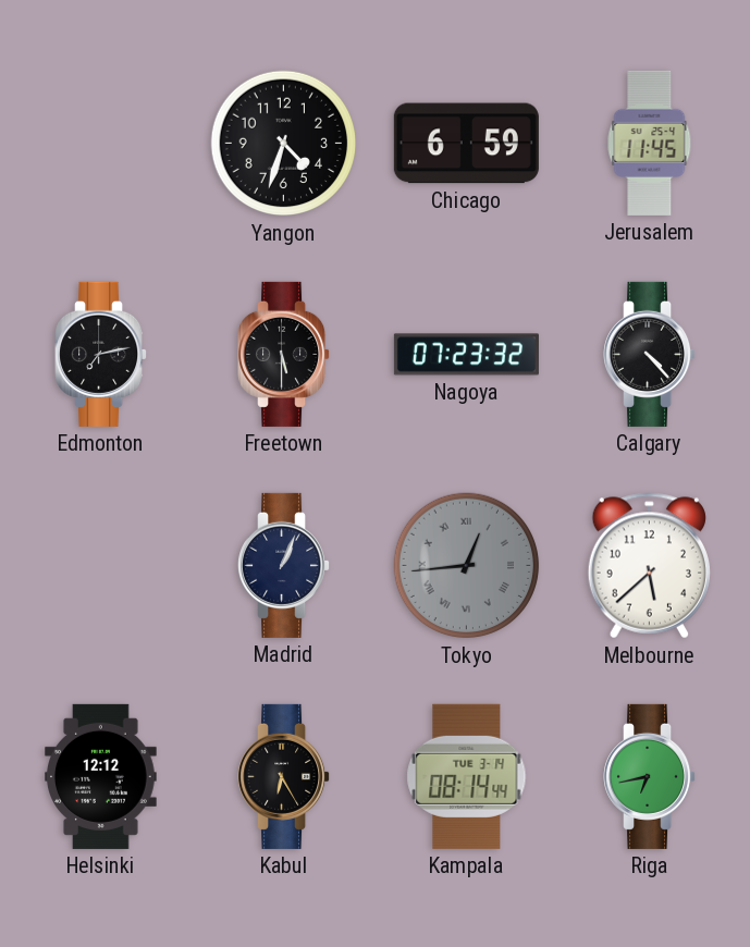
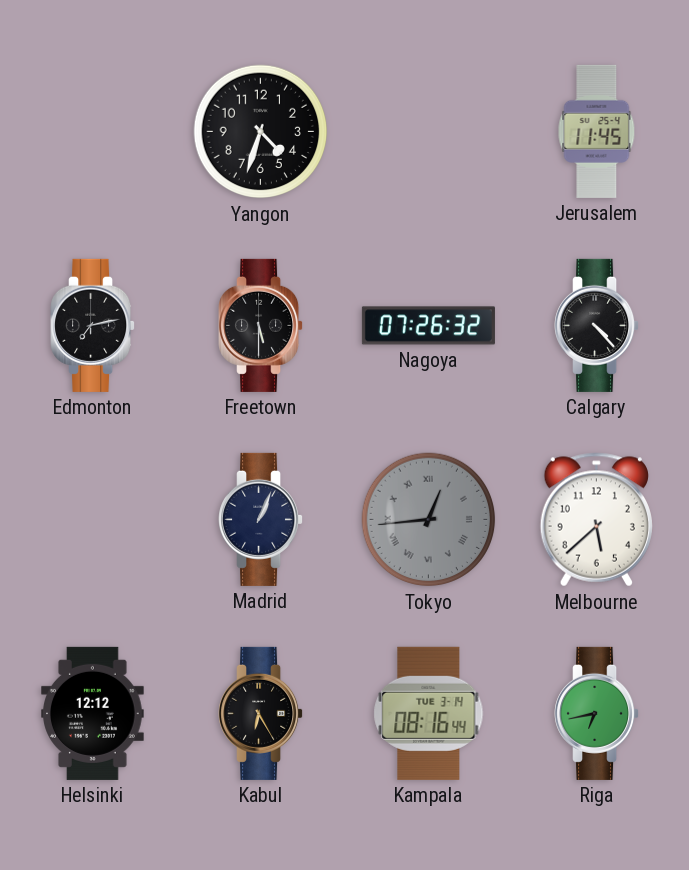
Chicago: 6:59 -> none
Nagoya: 07:23 -> 07:26
Kampala: 08:14 -> 08:16
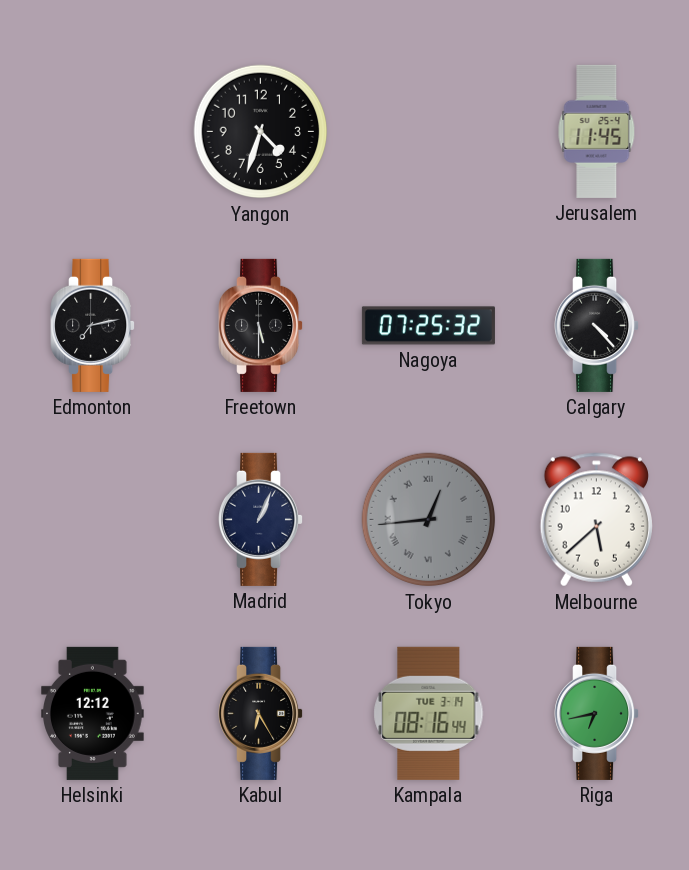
Nagoya: 07:26 -> 07:25
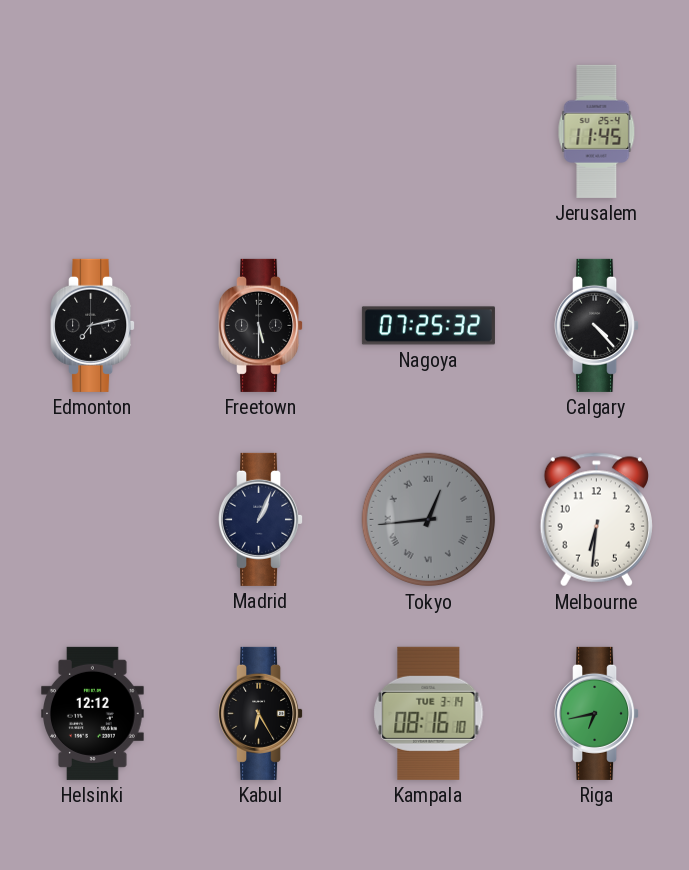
Yangon: 4:33 -> none
Melbourne: 5:38 -> 6:31
Kampala: 08:16:44 -> 08:16:10
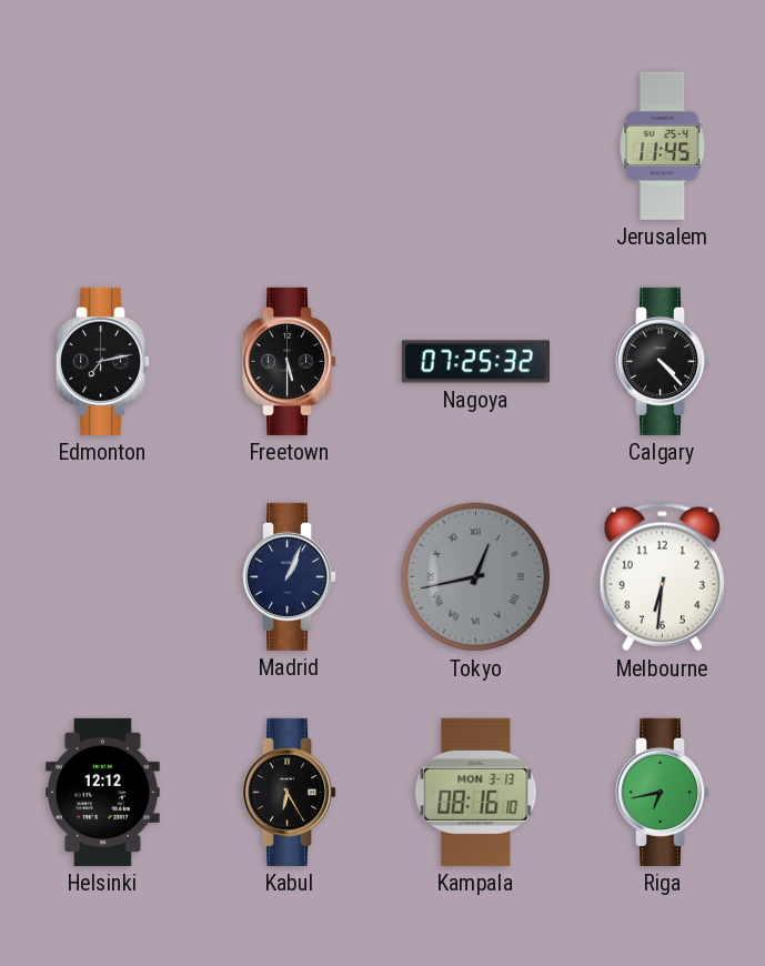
Tokyo: 12:44 -> 12:43
Kampala date: TUE 3-14 -> MON 3-13
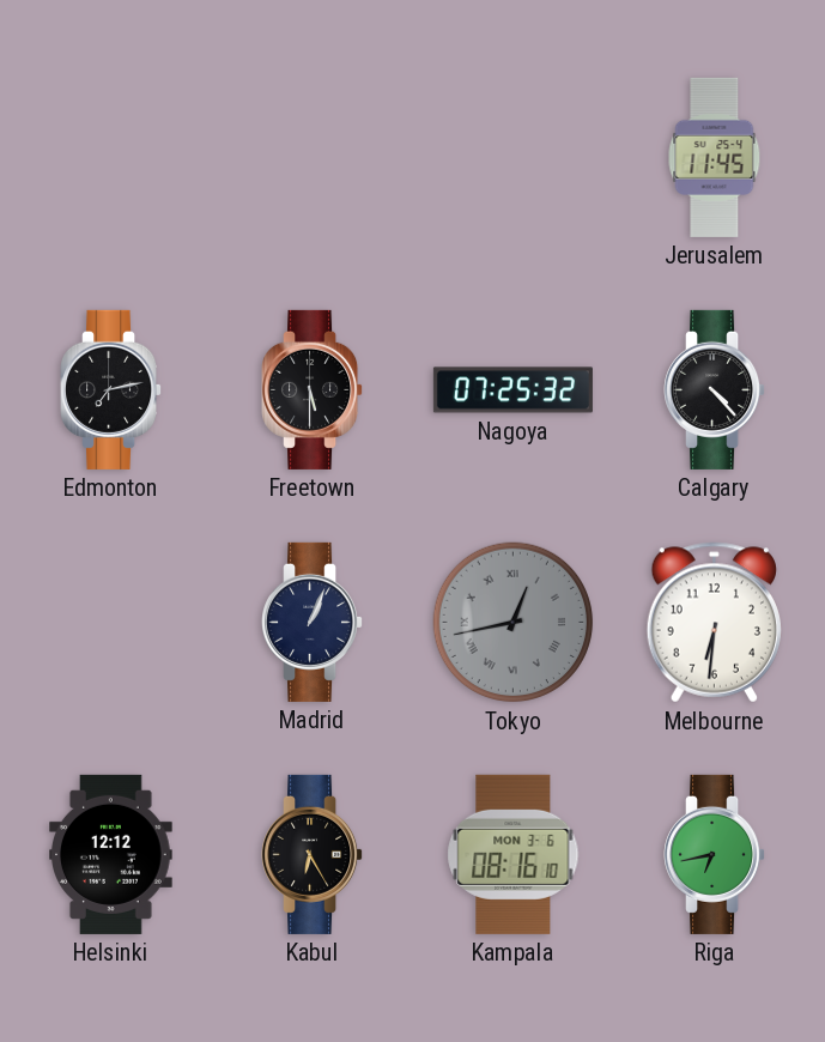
Kampala date: MON 3-13 -> MON 3-6
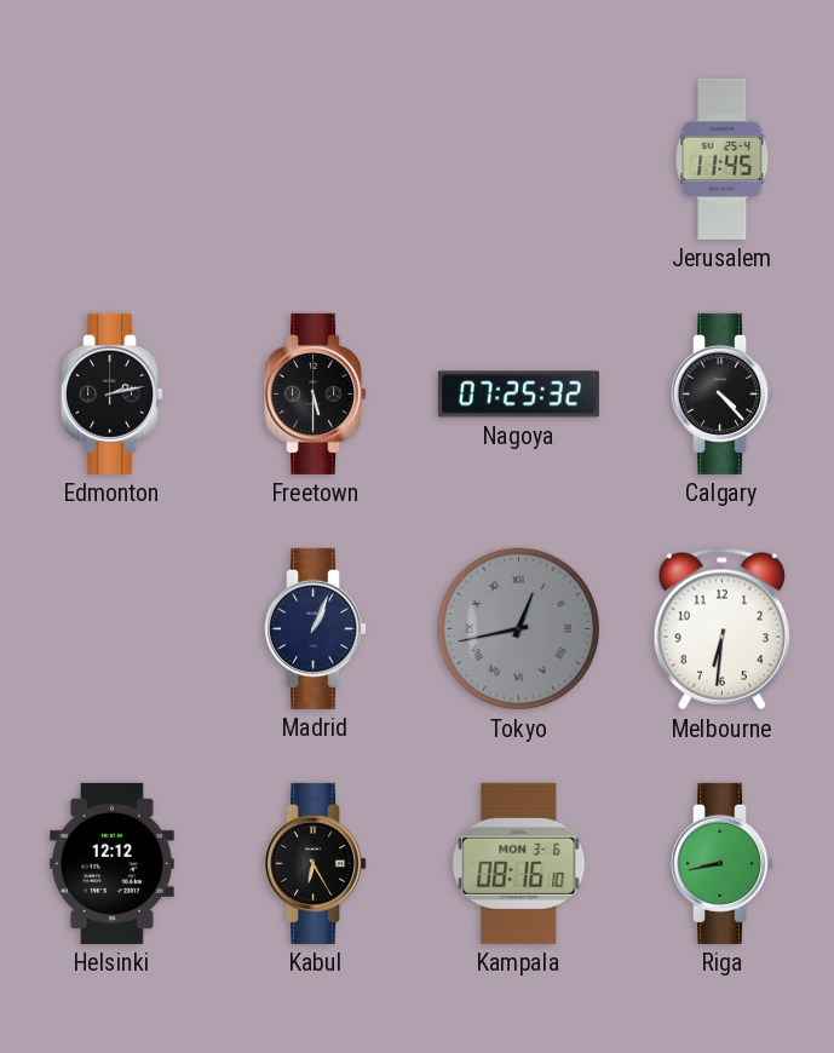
Edmonton: 7:13 -> 2:13
Riga: 6:43 -> 8:43
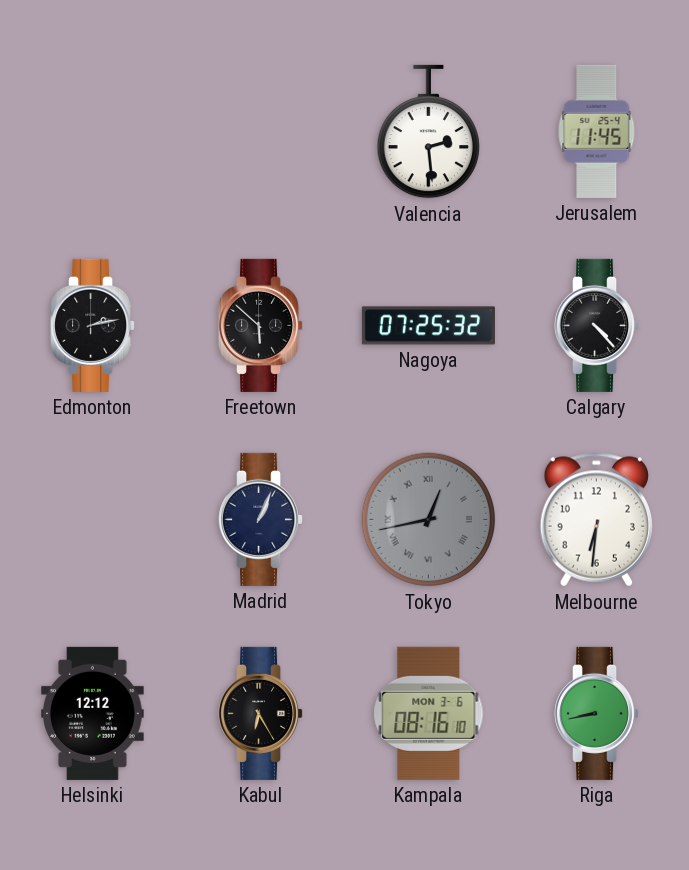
Valencia: none -> 2:29
Freetown: 5:30 -> 5:52
